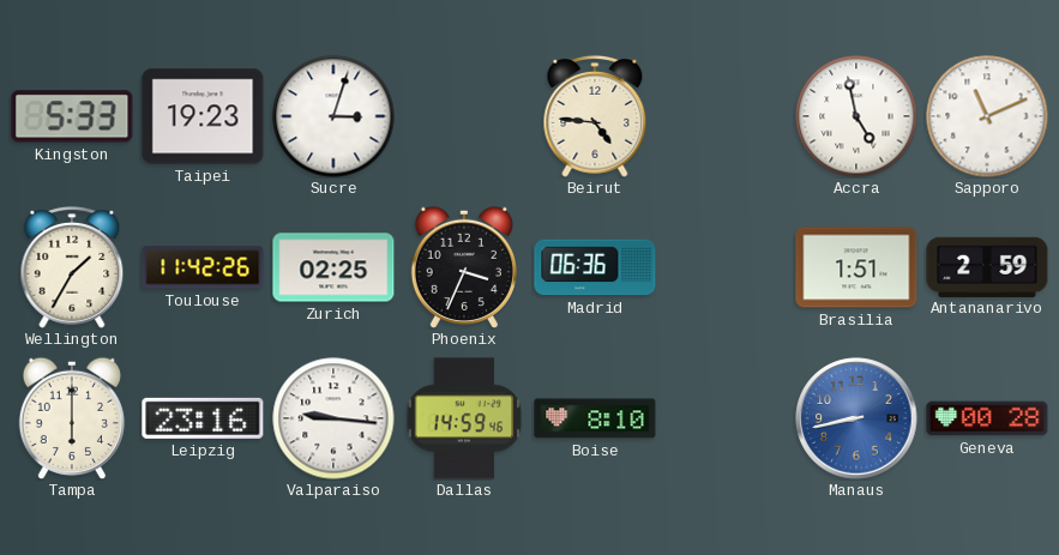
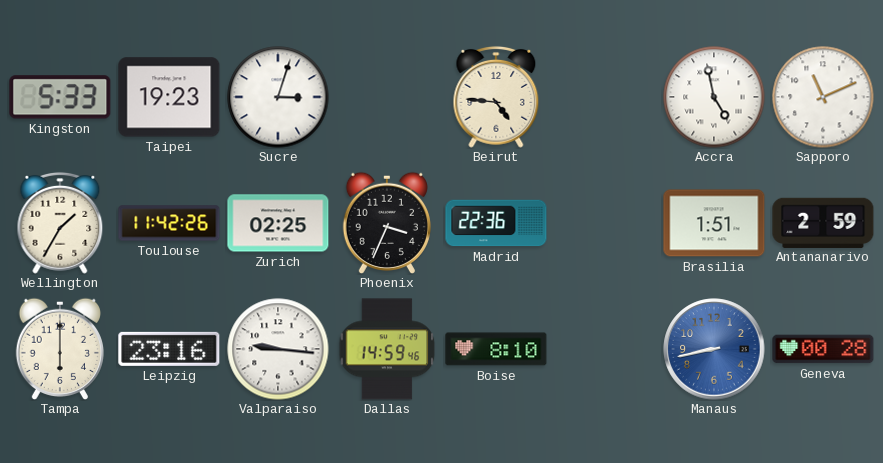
Madrid: 06:36 -> 22:36
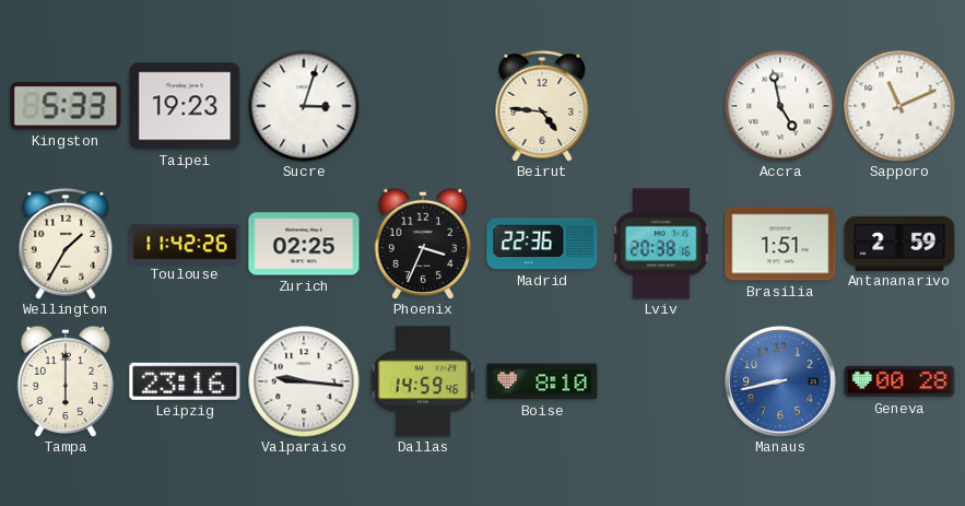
Lviv: none -> 20:38
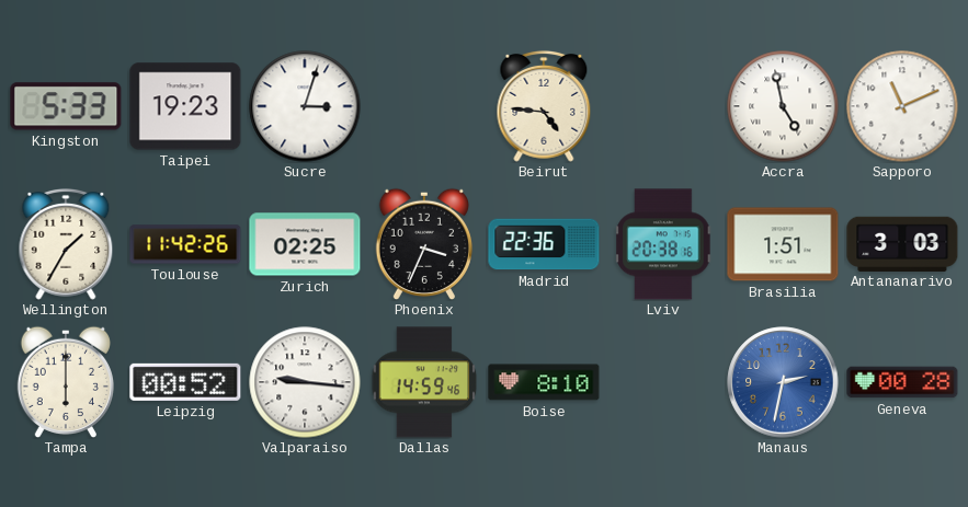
Antananarivo: 2:59 -> 3:03
Leipzig: 23:16 -> 00:52
Manaus: 8:43 -> 2:32
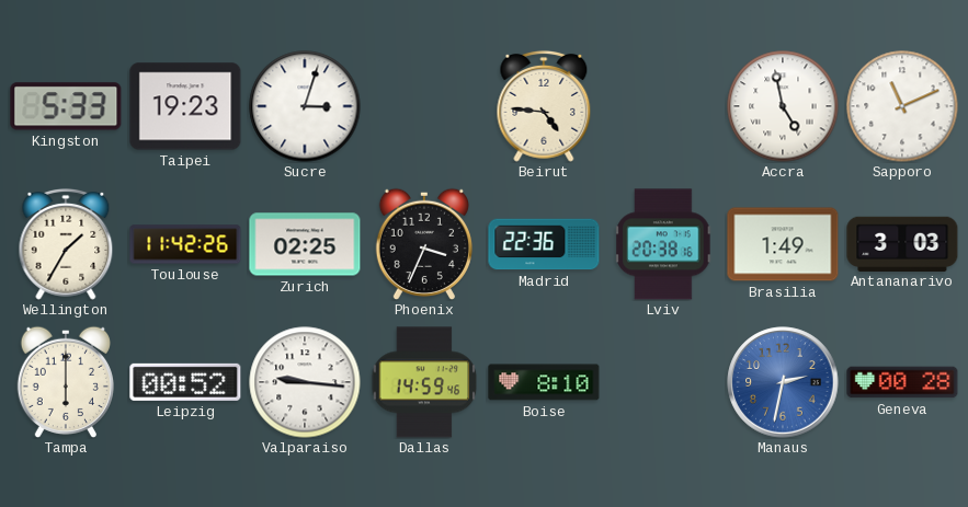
Brasilia: 1:51 -> 1:49
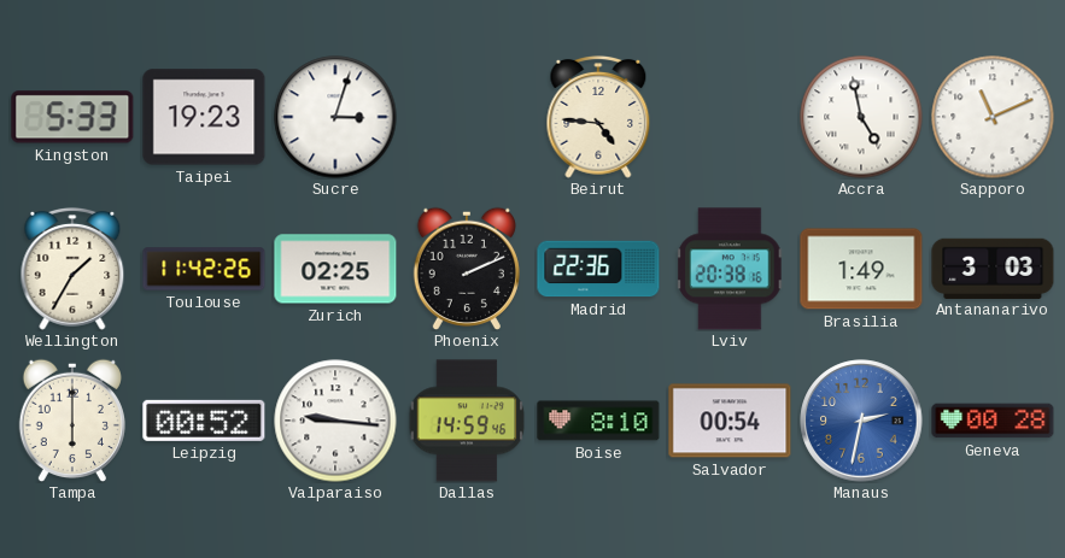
Phoenix: 3:34 -> 2:11
Salvador: none -> 00:54
